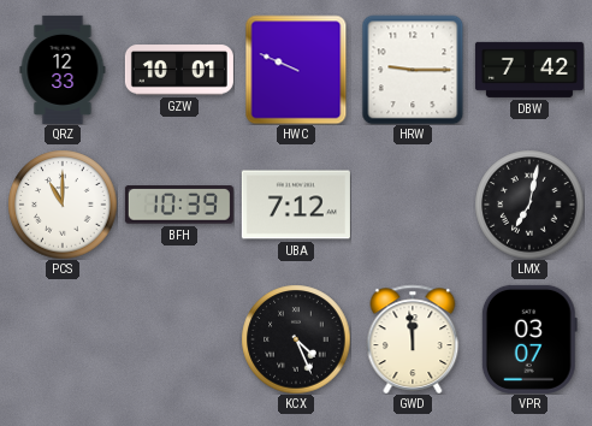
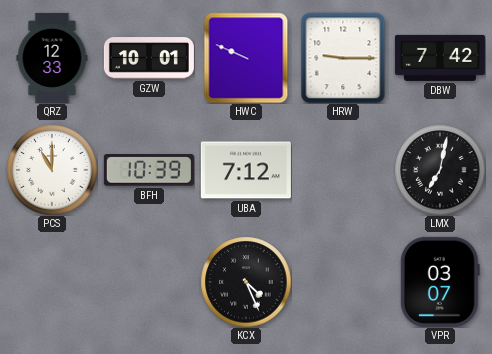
GWD: 11:59 -> none
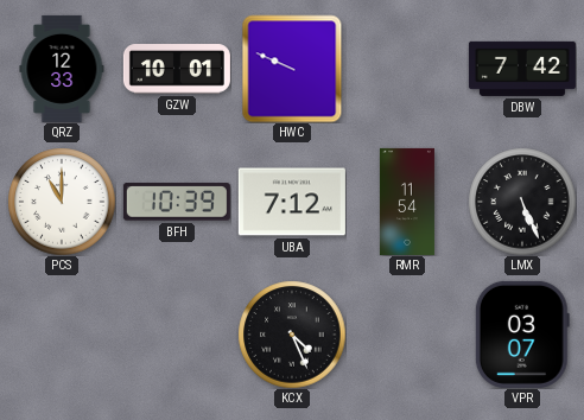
HRW: 9:15 -> none
RMR: none -> 11:54
LMX: 7:02 -> 5:26
